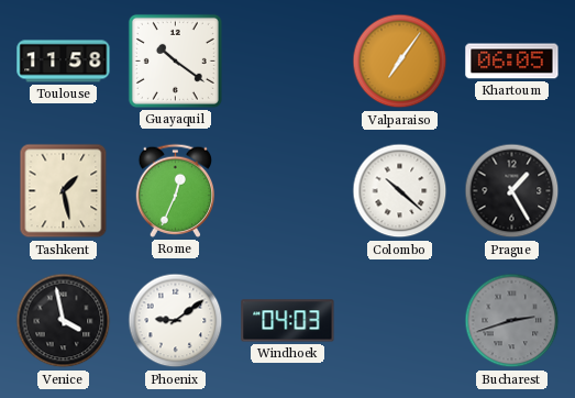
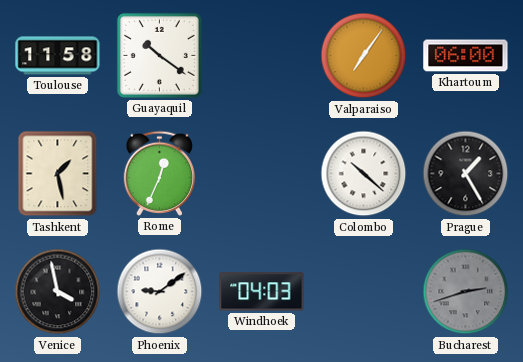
Khartoum: 06:05 -> 06:00
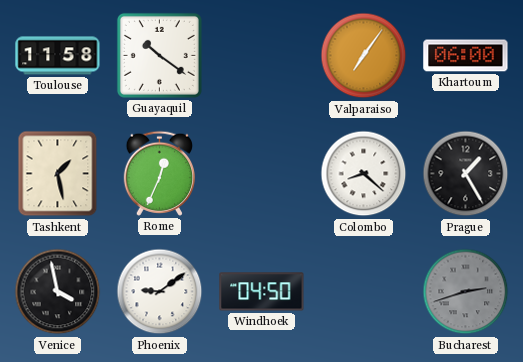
Colombo: 10:22 -> 8:22
Windhoek: 04:03 -> 04:50
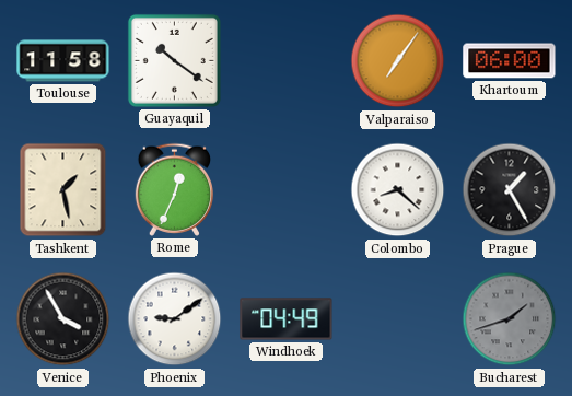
Venice: 3:58 -> 3:55
Windhoek: 04:50 -> 04:49
Bucharest: 2:42 -> 1:42
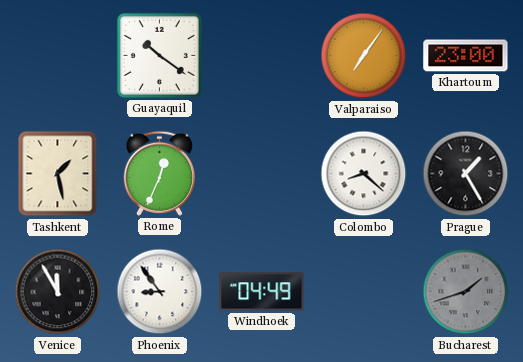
Toulouse: 11:58 -> none
Khartoum: 06:00 -> 23:00
Venice: 3:55 -> 11:55
Phoenix: 9:09 -> 8:54
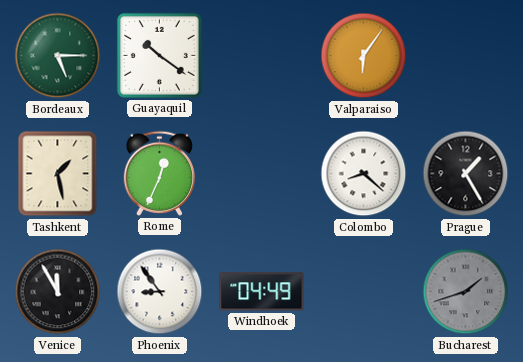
Bordeaux: none -> 5:15
Valparaiso: 7:06 -> 6:06
Khartoum: 23:00 -> none
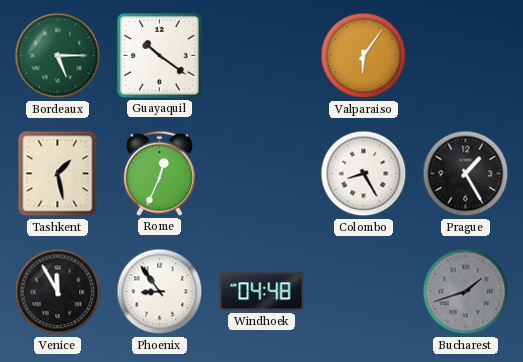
Colombo: 8:22 -> 8:25
Windhoek: 04:49 -> 04:48
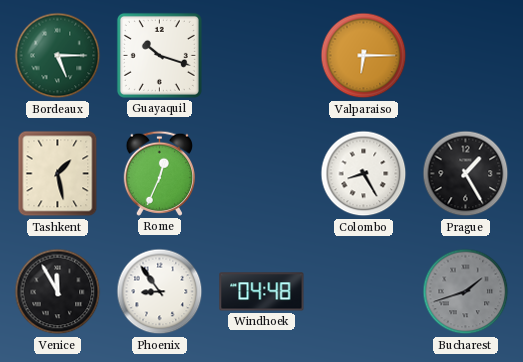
Guayaquil: 10:21 -> 10:18
Valparaiso: 6:06 -> 6:15
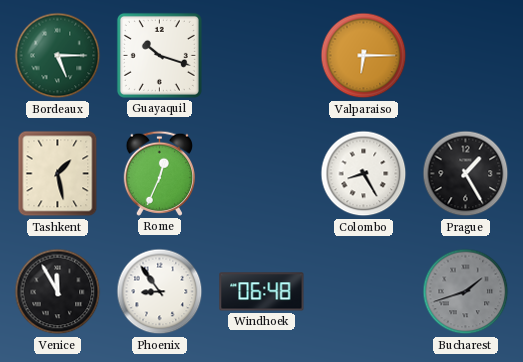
Windhoek: 04:48 -> 06:48
